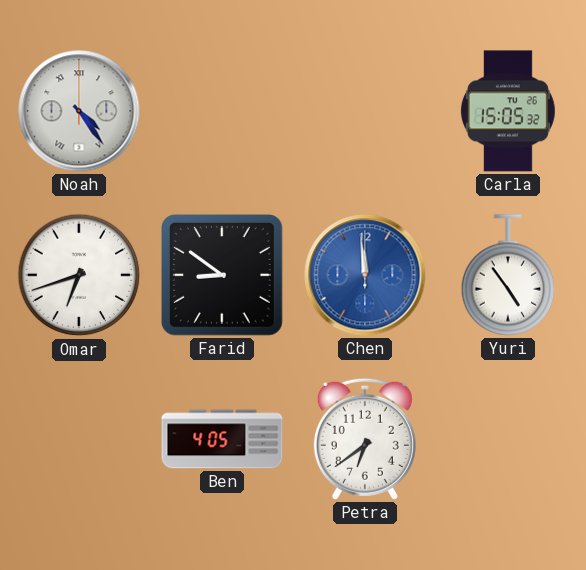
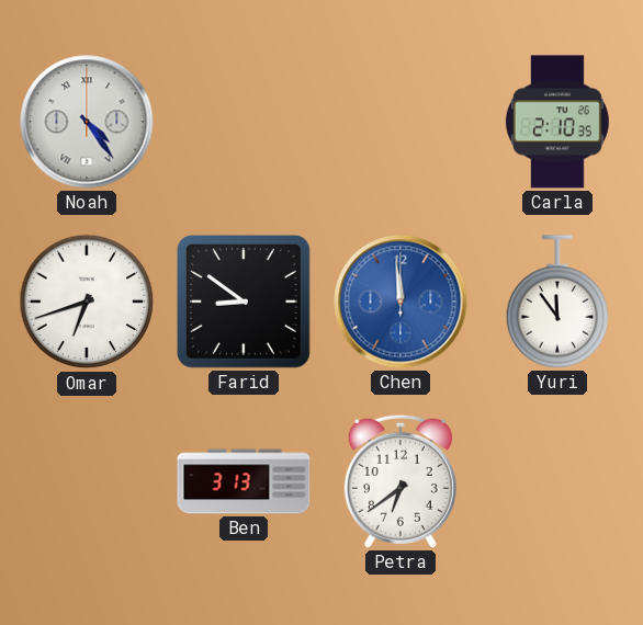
Carla: 15:05 -> 2:10
Yuri: 4:54 -> 11:54
Ben: 4:05 -> 3:13
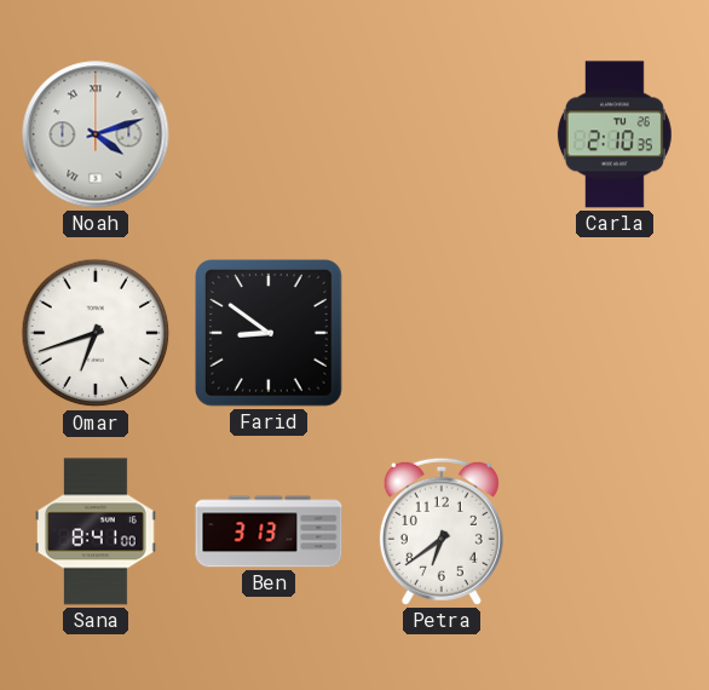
Noah: 4:24 -> 4:12
Chen: 11:59 -> none
Yuri: 11:54 -> none
Sana: none -> 8:41
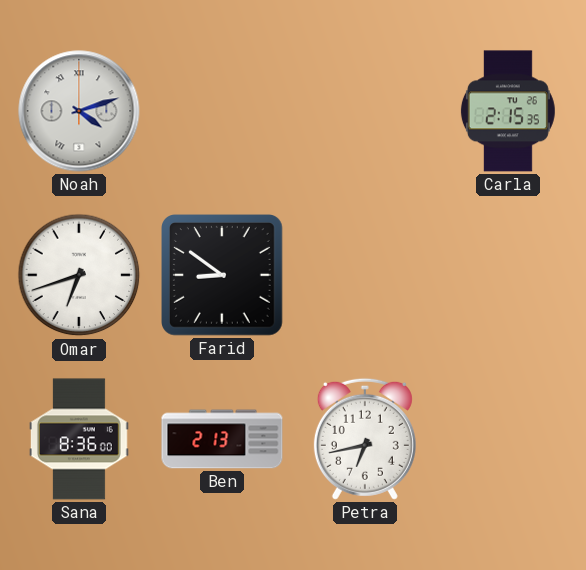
Carla: 2:10 -> 2:15
Sana: 8:41 -> 8:36
Ben: 3:13 -> 2:13
Petra: 6:39 -> 6:43
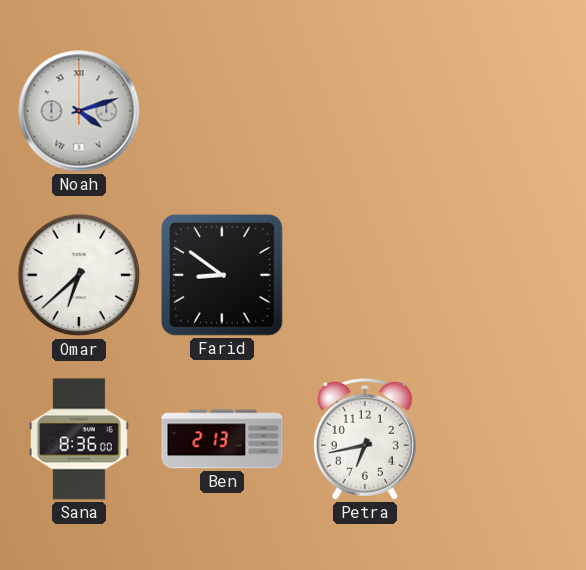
Carla: 2:15 -> none
Omar: 6:42 -> 6:38
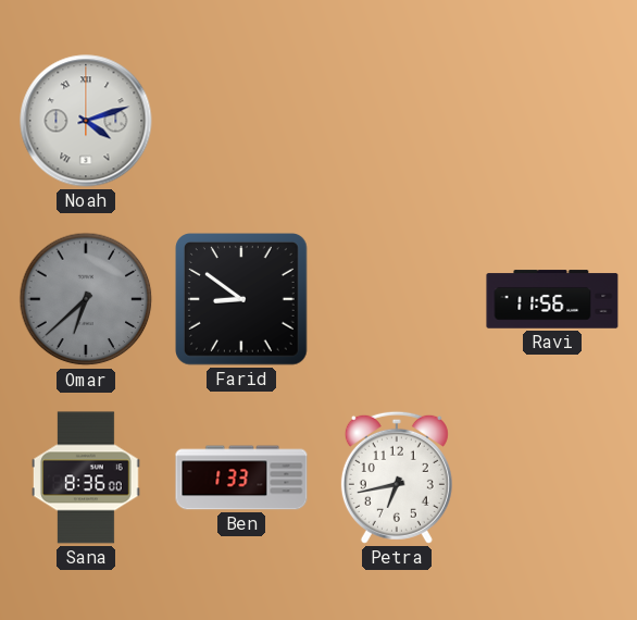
Omar dial: white -> grey
Ravi: none -> 11:56
Ben: 2:13 -> 1:33
